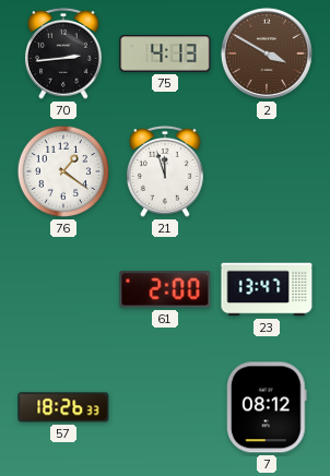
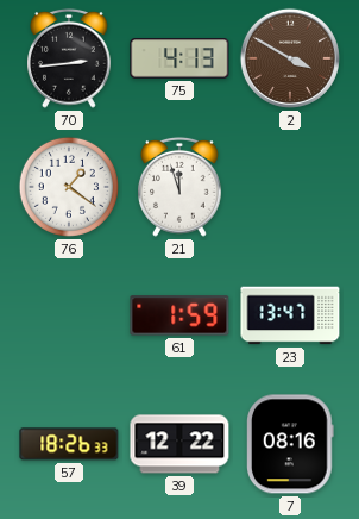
61: 2:00 -> 1:59
39: none -> 12:22
7: 08:12 -> 08:16
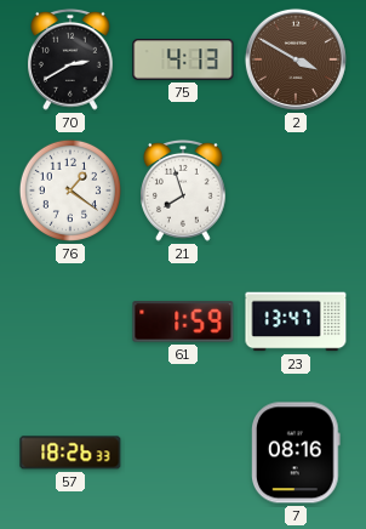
70: 2:44 -> 2:40
21: 11:57 -> 7:57
39: 12:22 -> none
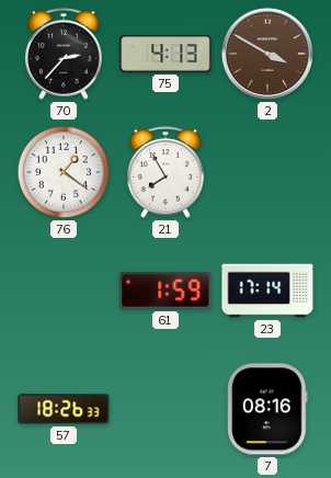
70: 2:40 -> 2:37
21: 7:57 -> 7:55
23: 13:47 -> 17:14
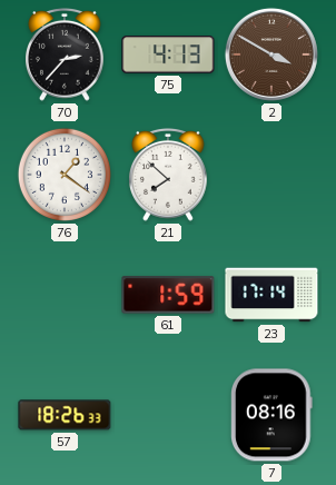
21: 7:55 -> 7:52
